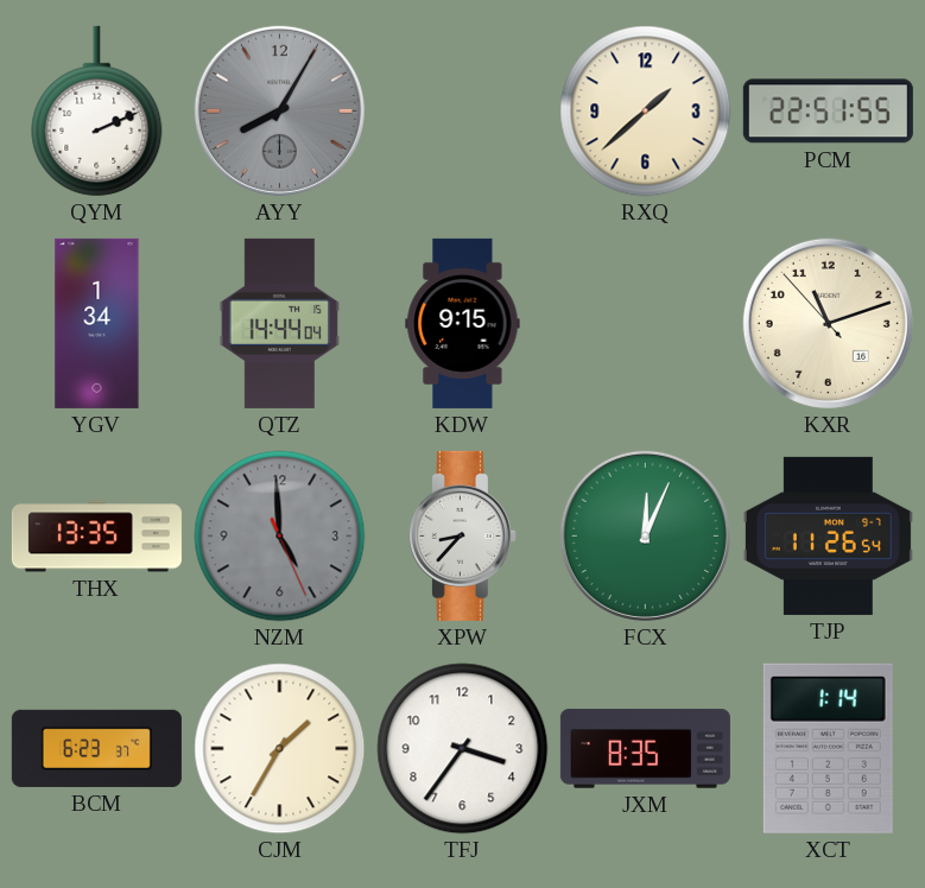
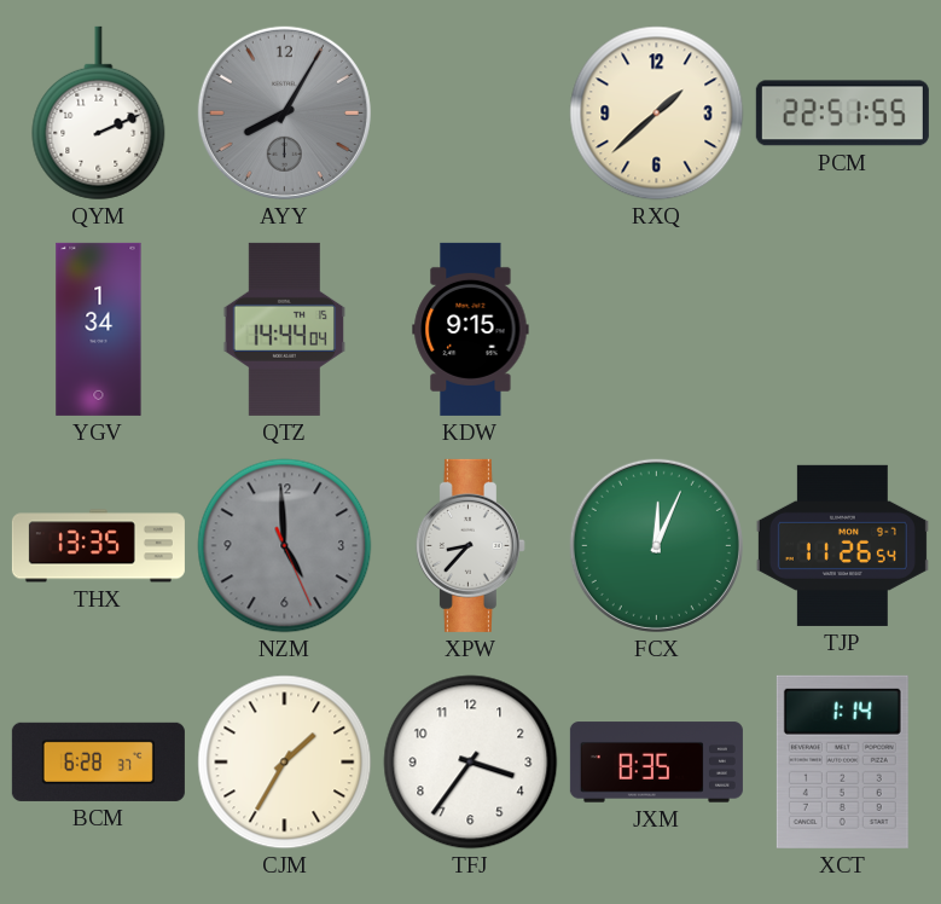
KXR: 11:11 -> none
BCM: 6:23 -> 6:28
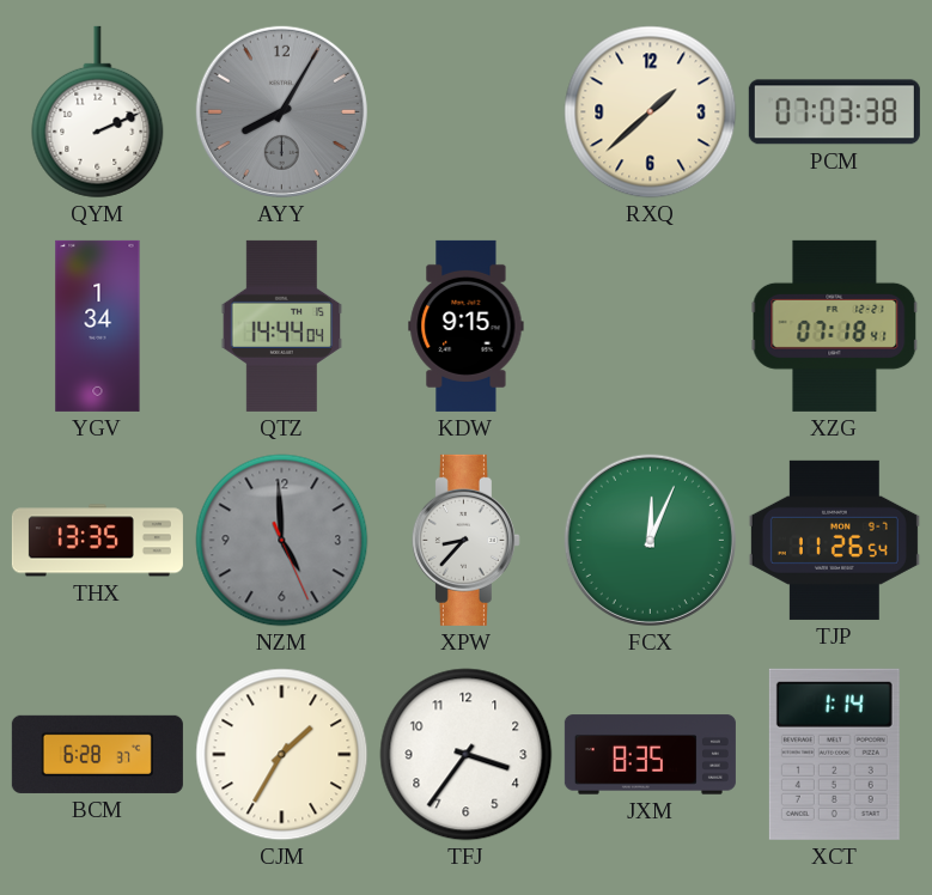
PCM: 22:51 -> 07:03
XZG: none -> 07:18
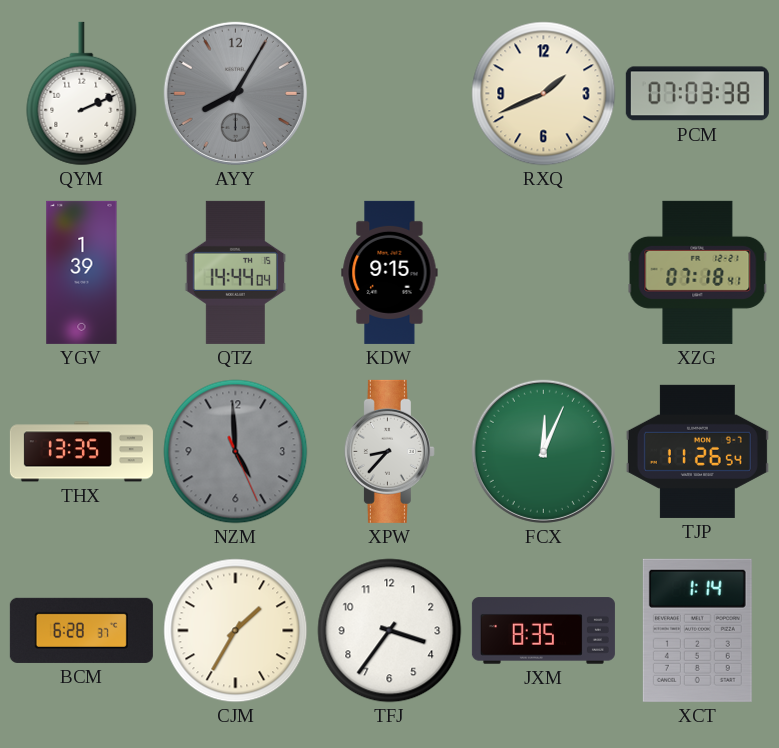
RXQ: 1:38 -> 1:41
YGV: 1:34 -> 1:39
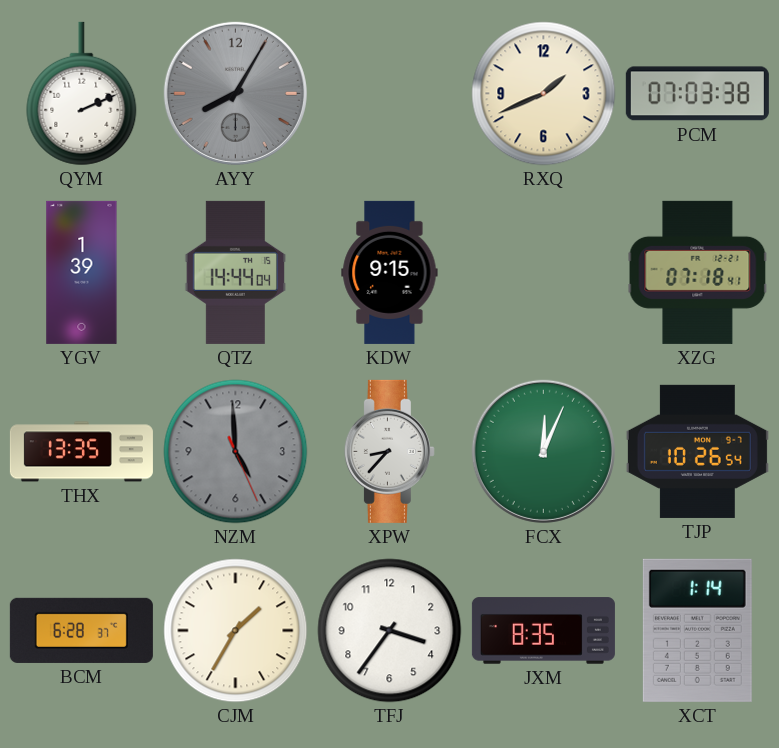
TJP: 11:26 -> 10:26
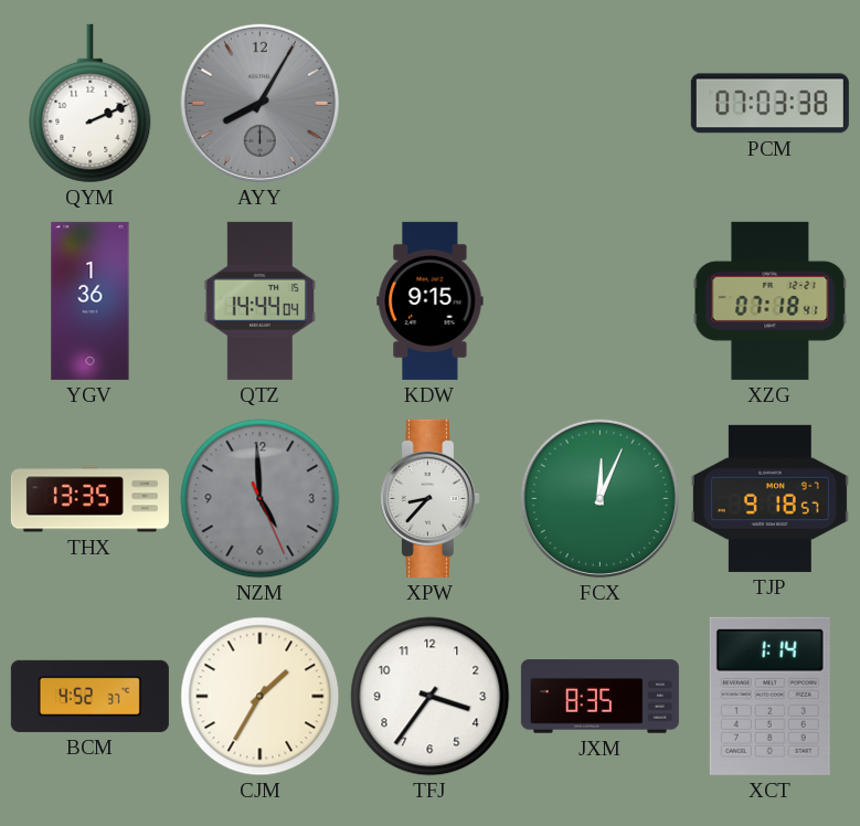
RXQ: 1:41 -> none
YGV: 1:39 -> 1:36
TJP: 10:26 -> 9:18
BCM: 6:28 -> 4:52
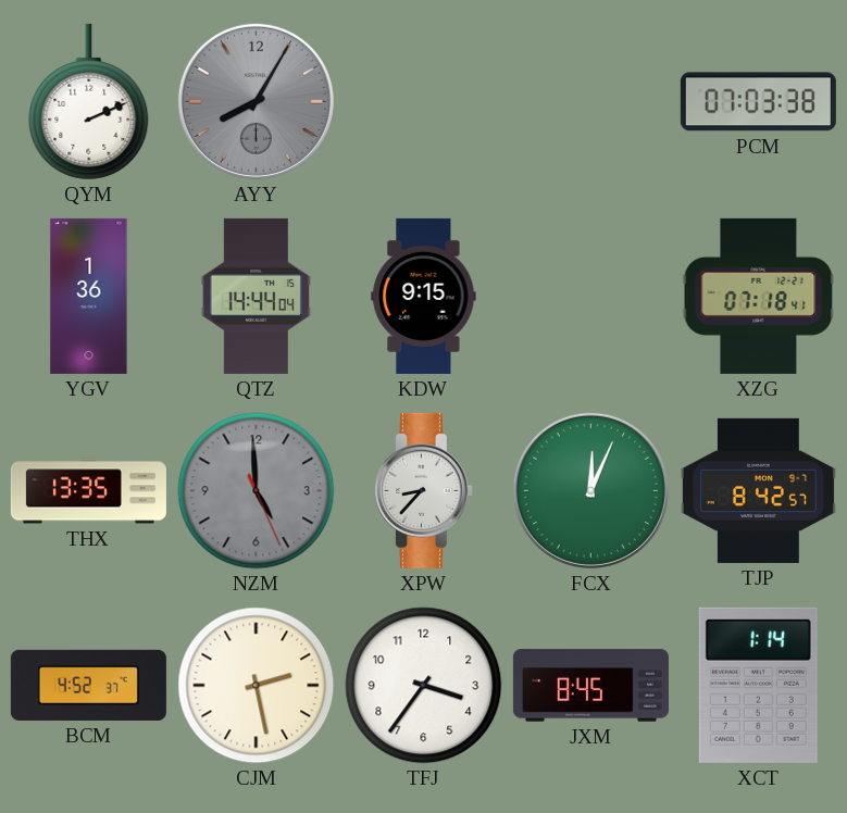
TJP: 9:18 -> 8:42
CJM: 1:35 -> 2:28
JXM: 8:35 -> 8:45
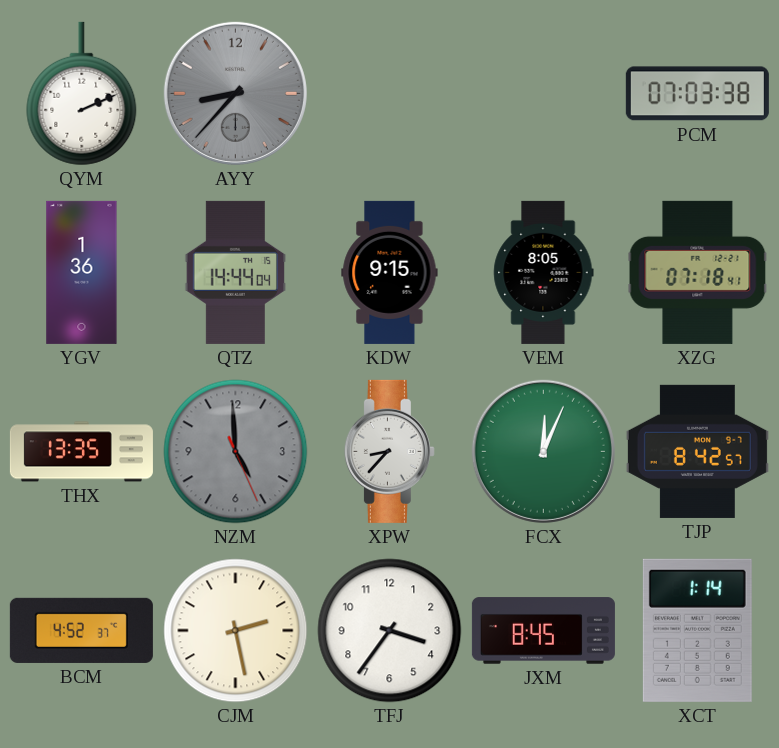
AYY: 8:05 -> 8:37
VEM: none -> 8:05
